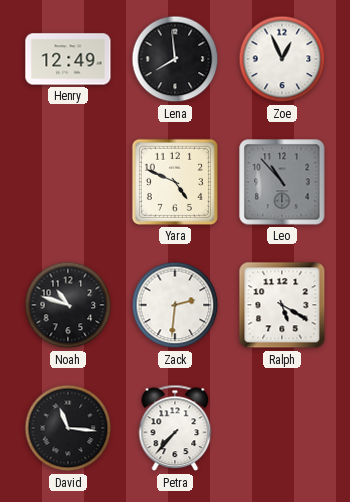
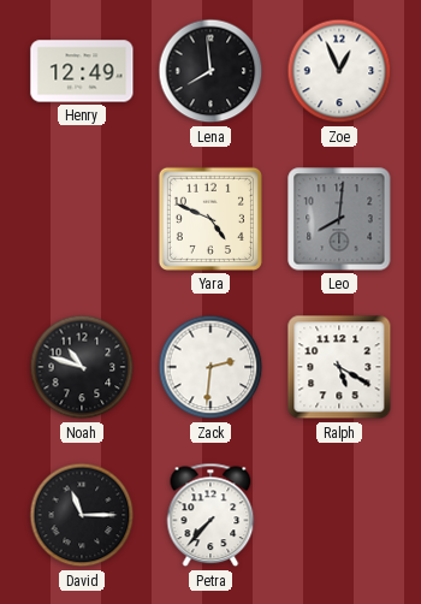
Leo: 10:53 -> 8:01
David: 11:16 -> 11:15
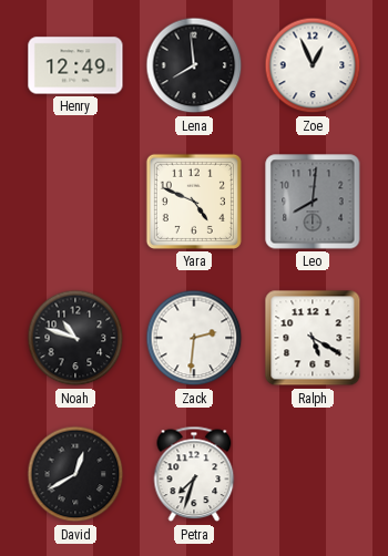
David: 11:15 -> 12:40
Petra: 7:37 -> 7:33
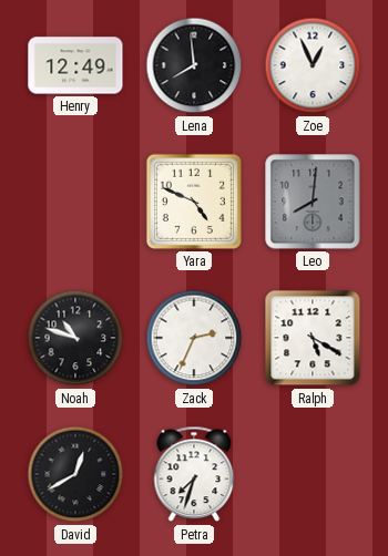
Zack: 2:31 -> 2:34
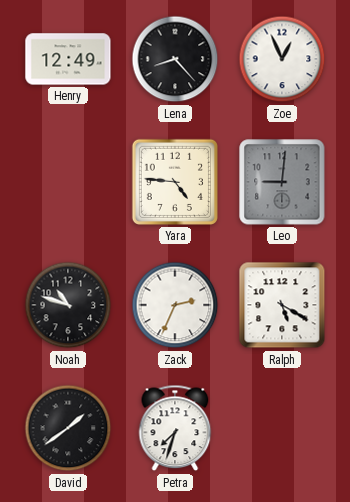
Lena: 7:59 -> 8:23
Yara: 4:49 -> 4:46
Leo: 8:01 -> 9:01
David: 12:40 -> 1:39
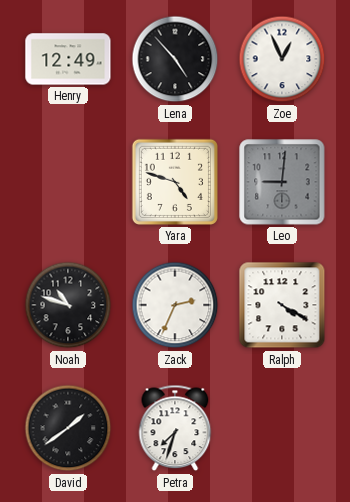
Lena: 8:23 -> 4:53
Yara: 4:46 -> 4:48
Ralph: 5:20 -> 4:20
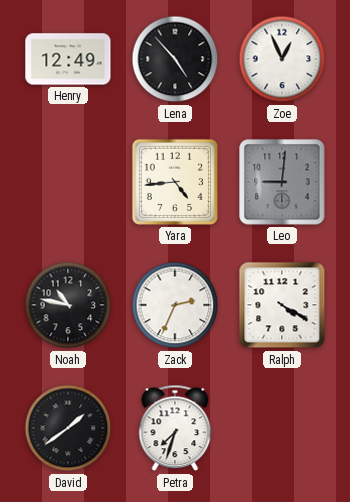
Yara: 4:48 -> 4:44
Noah: 10:48 -> 10:47
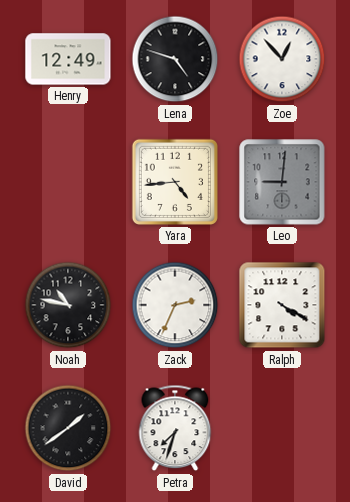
Lena: 4:53 -> 4:48
Zoe: 12:56 -> 12:53
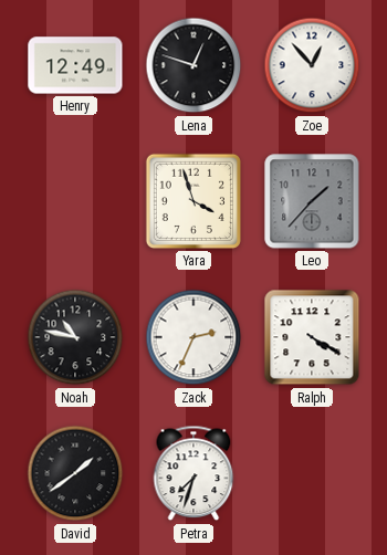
Lena: 4:48 -> 12:48
Yara: 4:44 -> 3:57
Leo: 9:01 -> 1:37
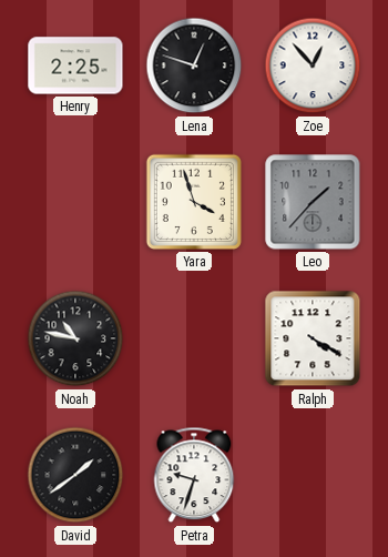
Henry: 12:49 -> 2:25
Zack: 2:34 -> none
Petra: 7:33 -> 9:33
